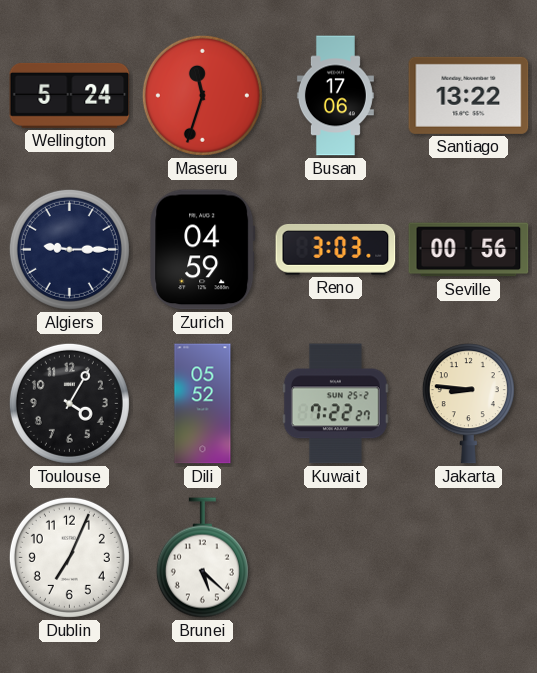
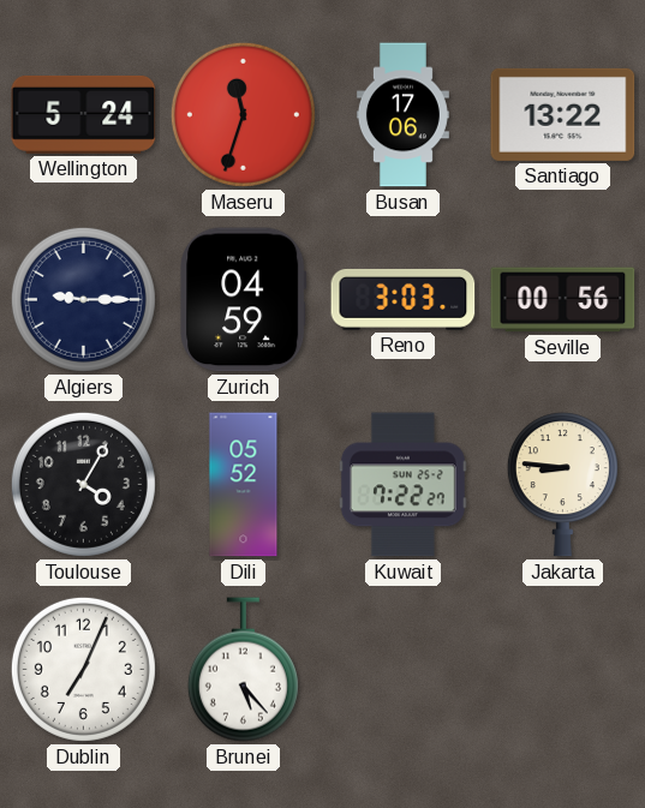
Brunei: 5:22 -> 5:23
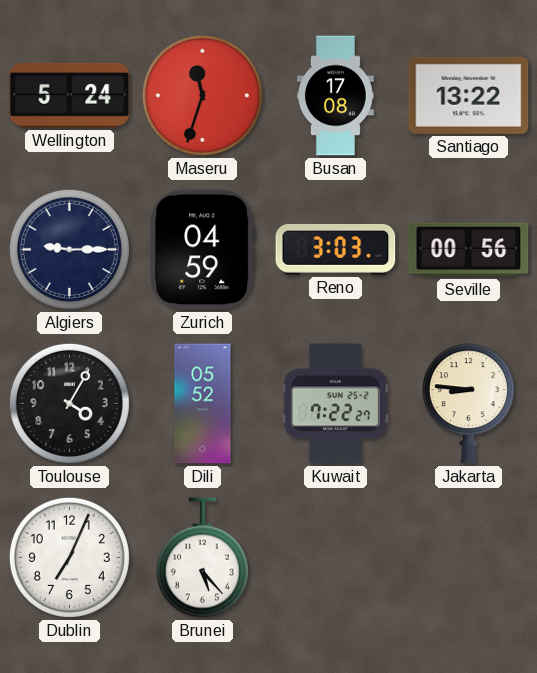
Busan: 17:06 -> 17:08
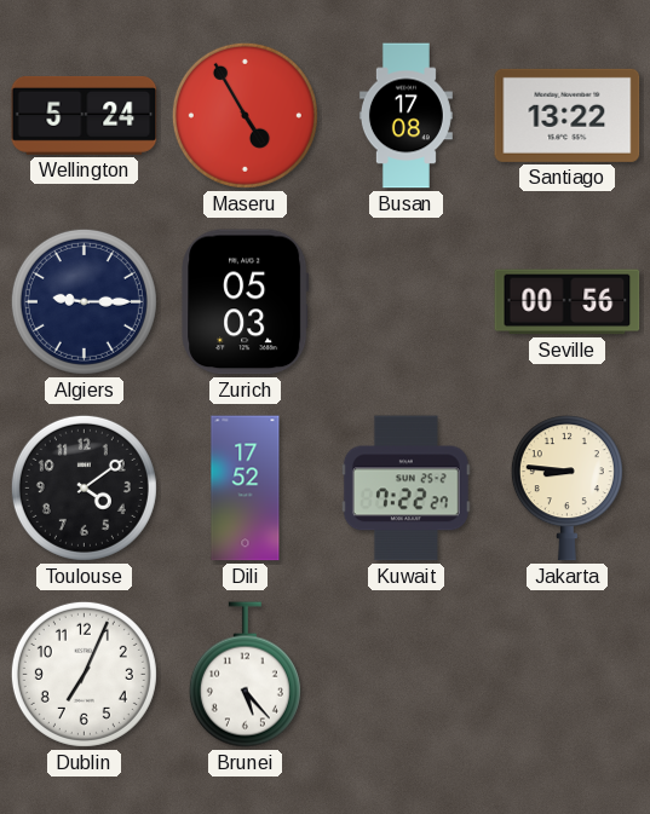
Maseru: 11:33 -> 4:55
Zurich: 04:59 -> 05:03
Reno: 3:03 -> none
Toulouse: 4:05 -> 4:09
Dili: 05:52 -> 17:52
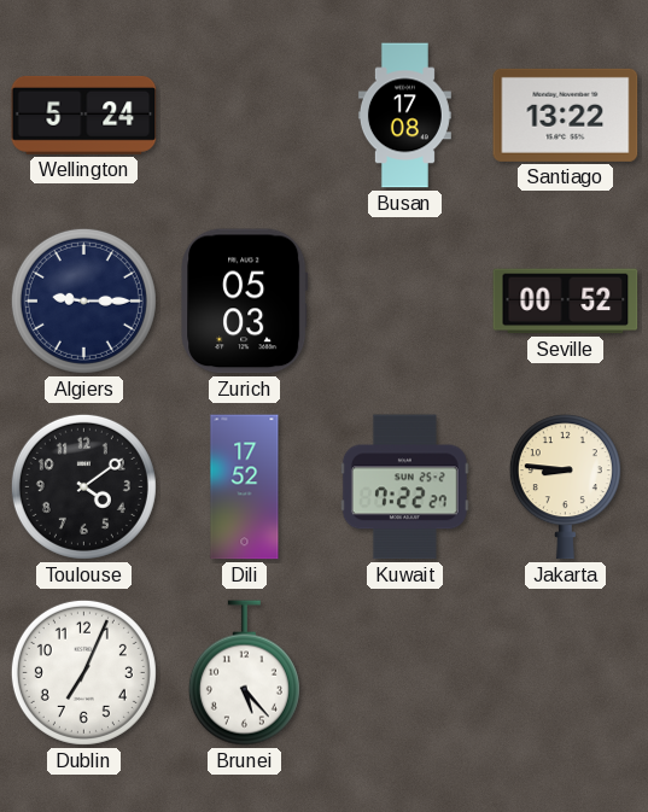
Maseru: 4:55 -> none
Seville: 00:56 -> 00:52
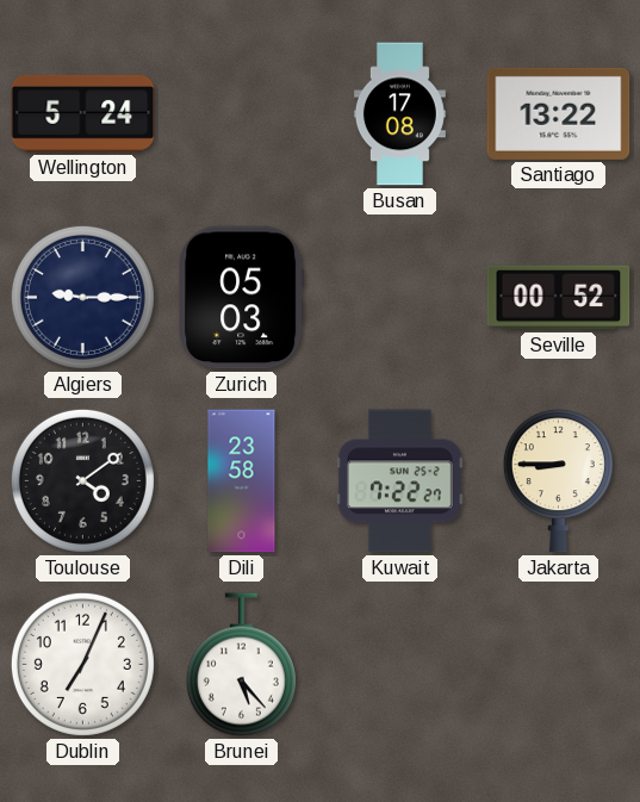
Dili: 17:52 -> 23:58
Jakarta: 8:46 -> 8:45
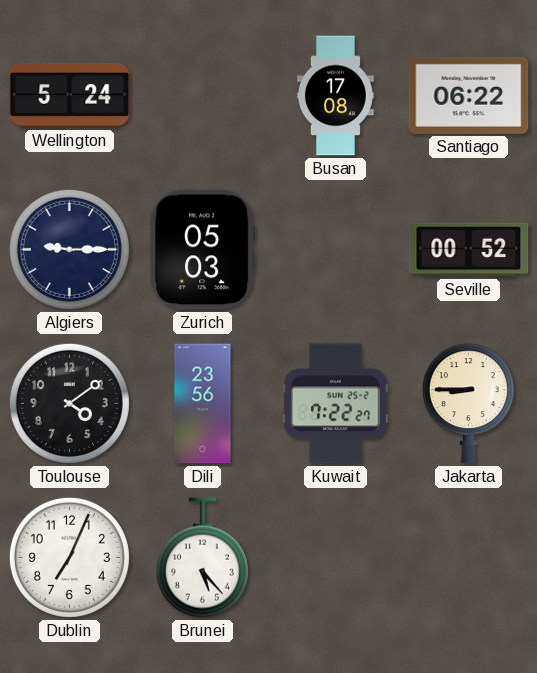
Santiago: 13:22 -> 06:22
Dili: 23:58 -> 23:56
